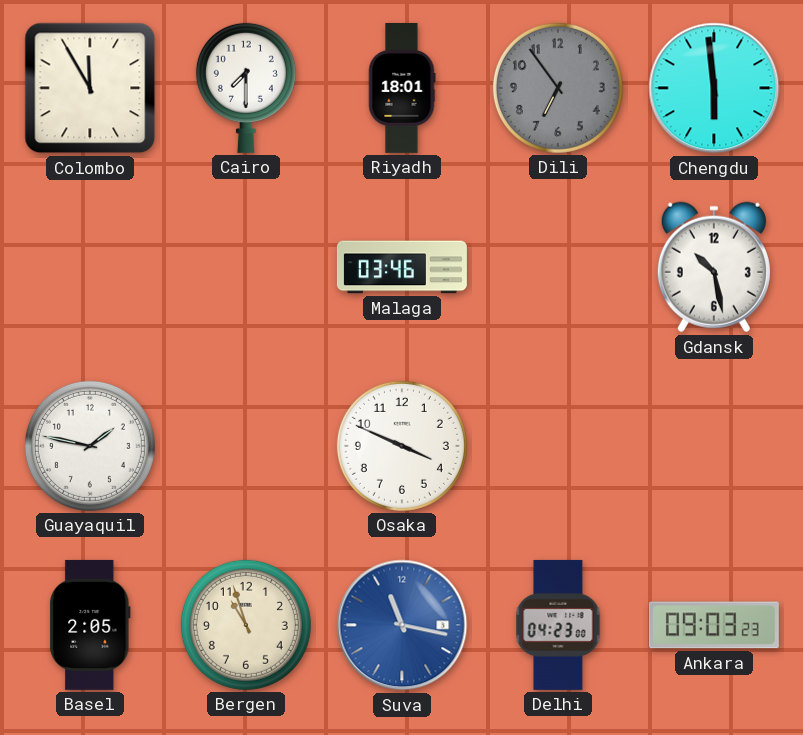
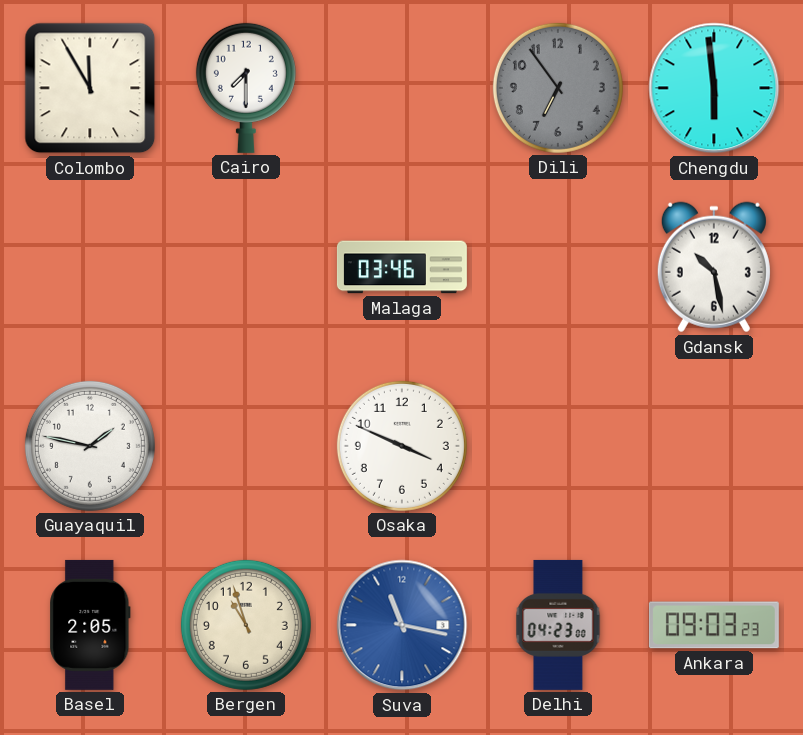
Riyadh: 18:01 -> none
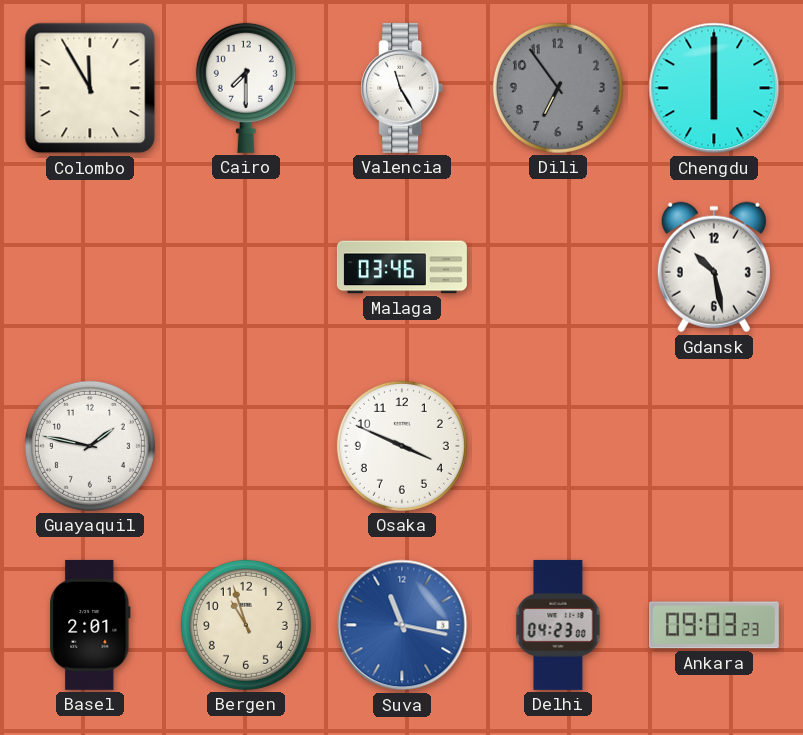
Valencia: none -> 11:25
Chengdu: 5:59 -> 6:00
Basel: 2:05 -> 2:01
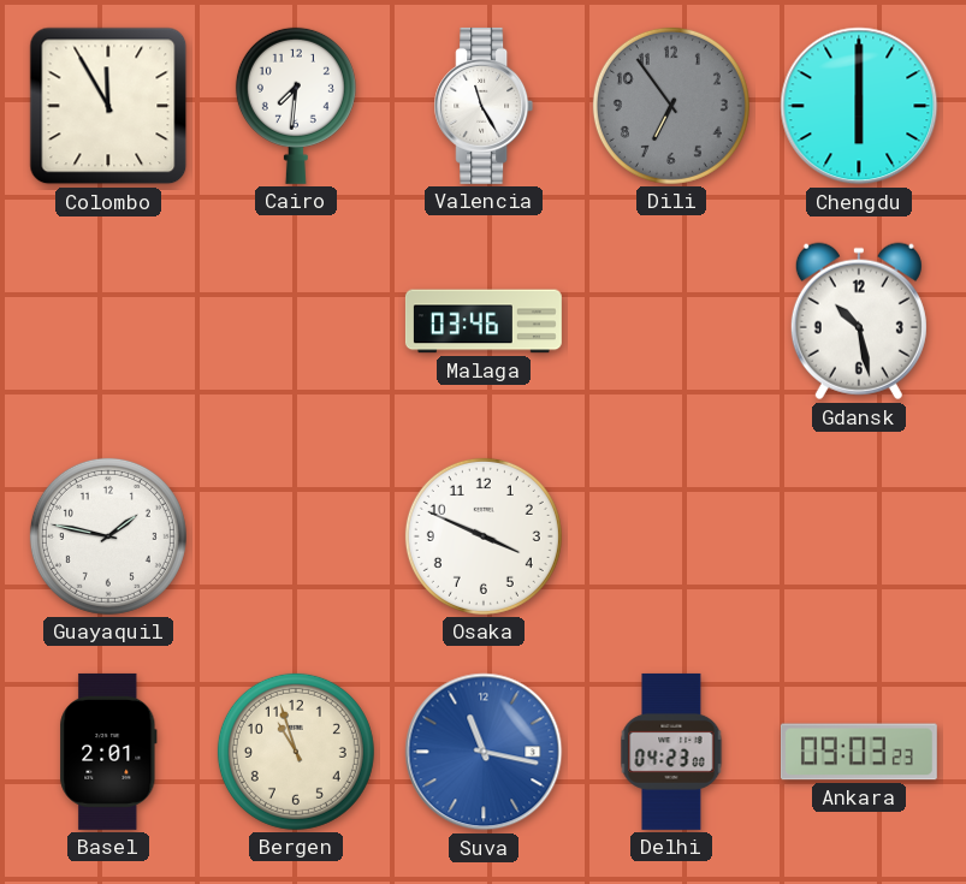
Cairo: 7:30 -> 7:31
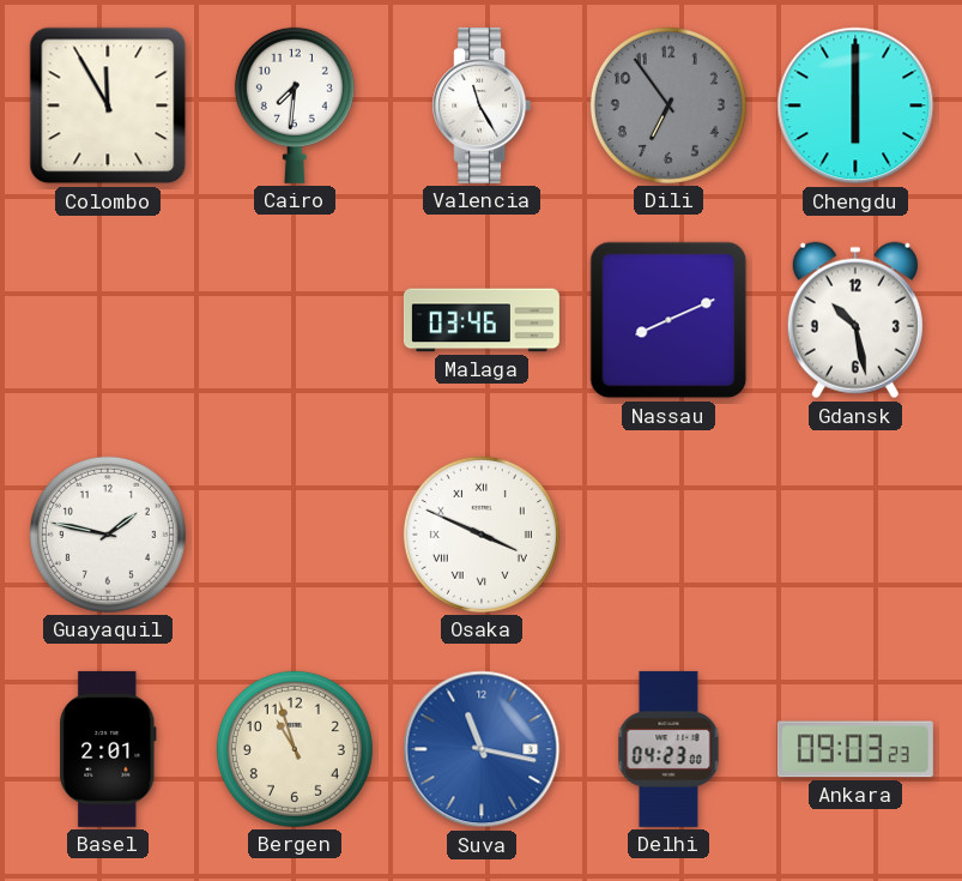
Nassau: none -> 8:11
Osaka numerals: Arabic -> Roman
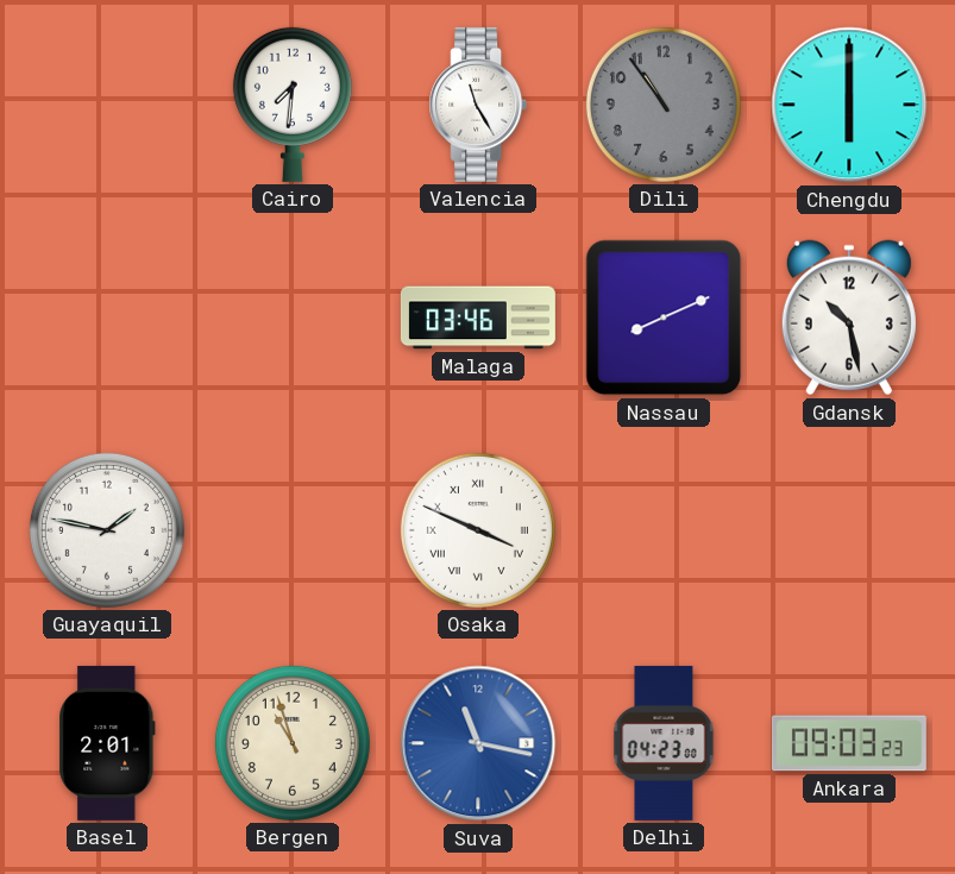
Colombo: 11:55 -> none
Dili: 6:54 -> 10:54
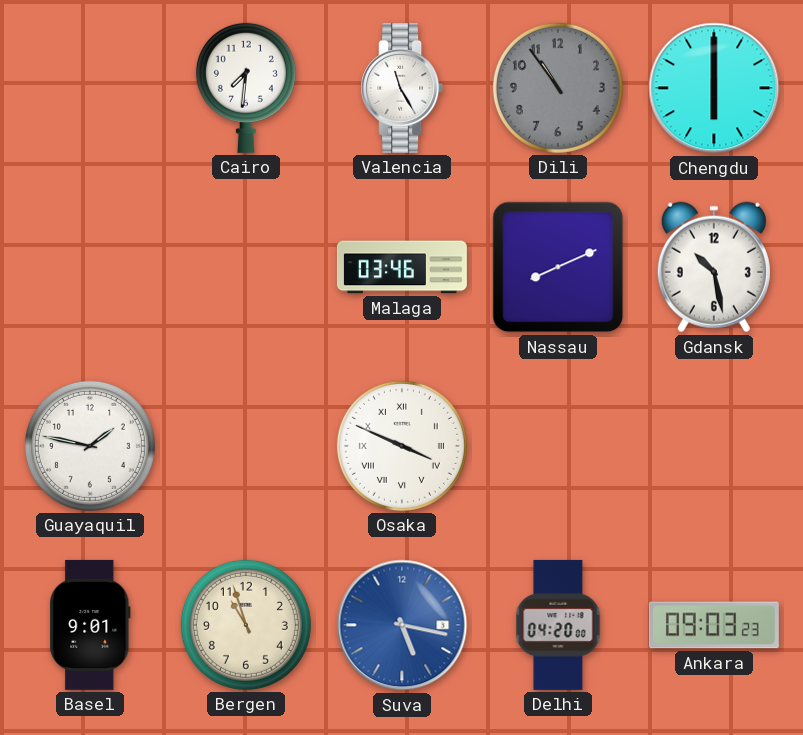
Basel: 2:01 -> 9:01
Suva: 11:17 -> 5:17
Delhi: 04:23 -> 04:20
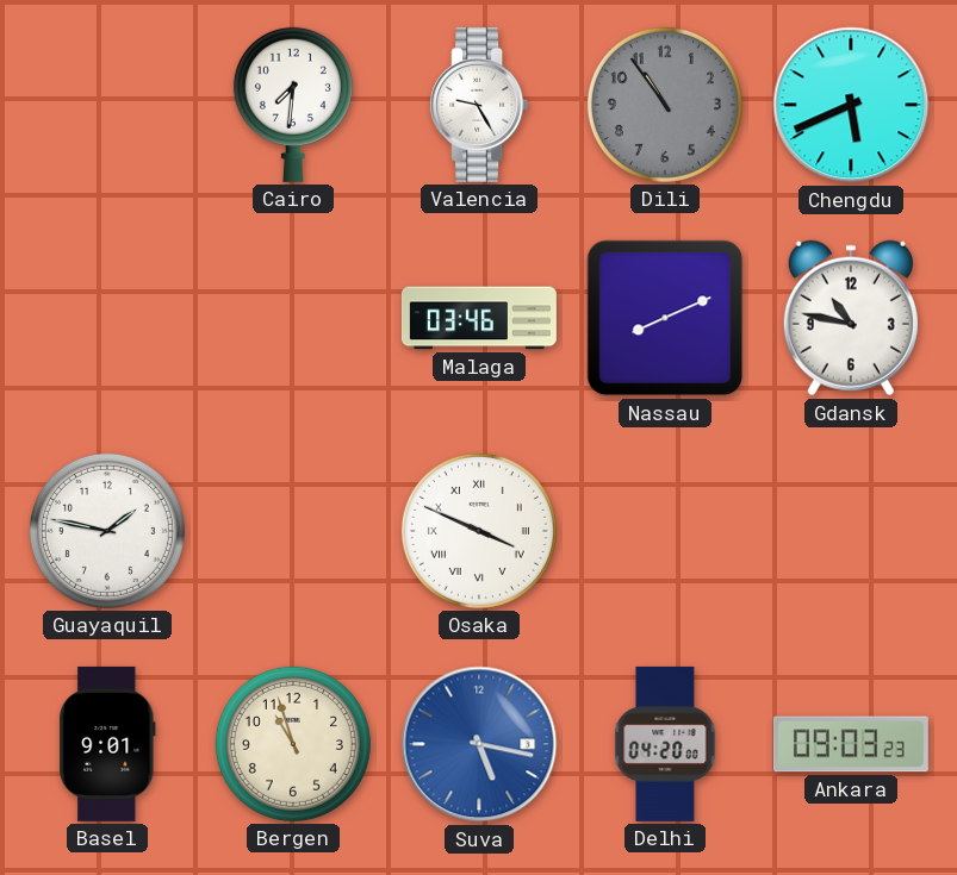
Valencia: 11:25 -> 9:25
Chengdu: 6:00 -> 5:41
Gdansk: 10:28 -> 10:47
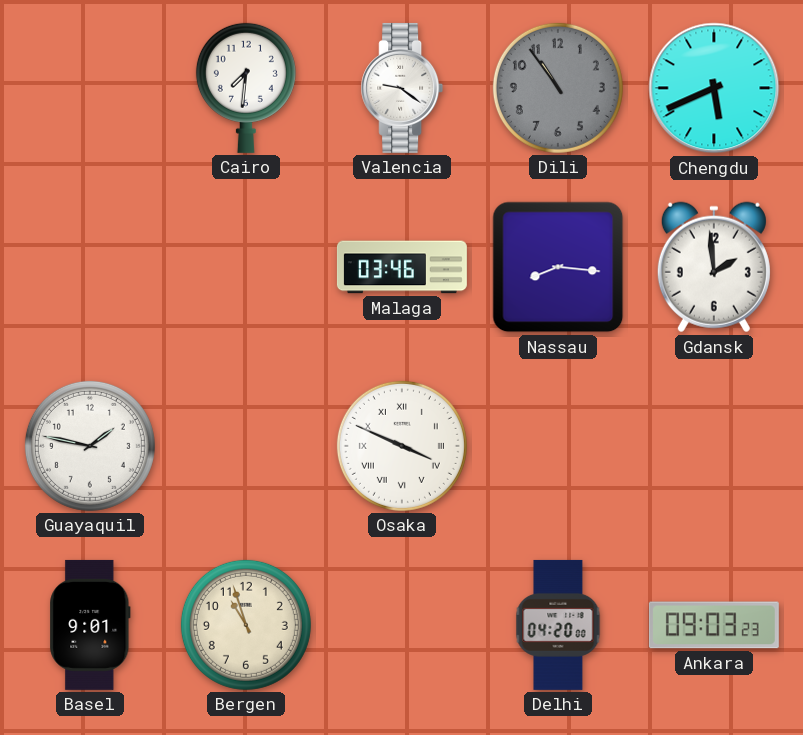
Valencia: 9:25 -> 9:21
Nassau: 8:11 -> 8:16
Gdansk: 10:47 -> 1:59
Suva: 5:17 -> none
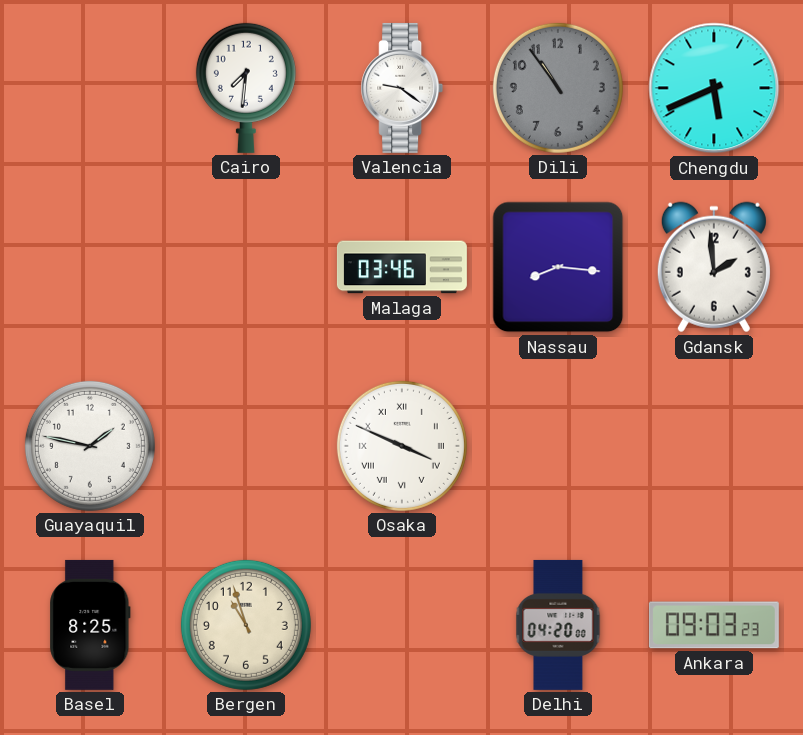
Basel: 9:01 -> 8:25
